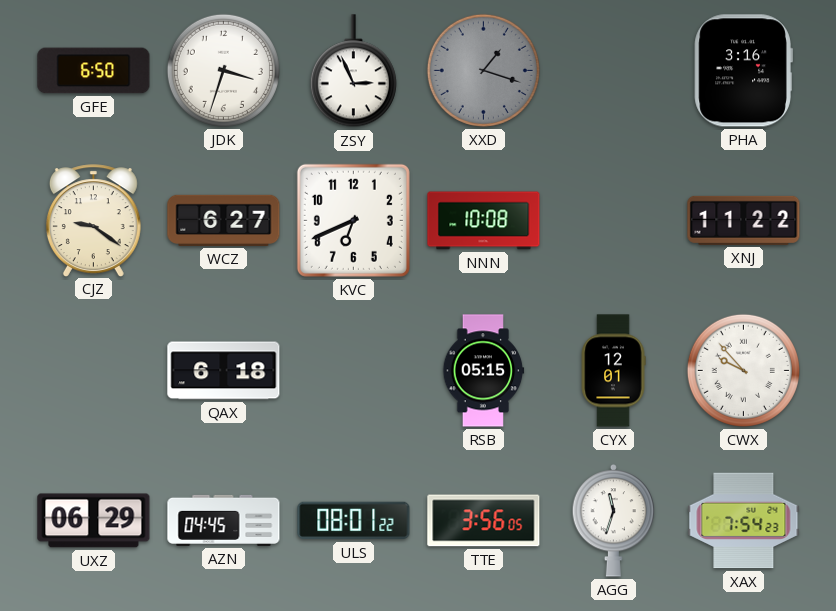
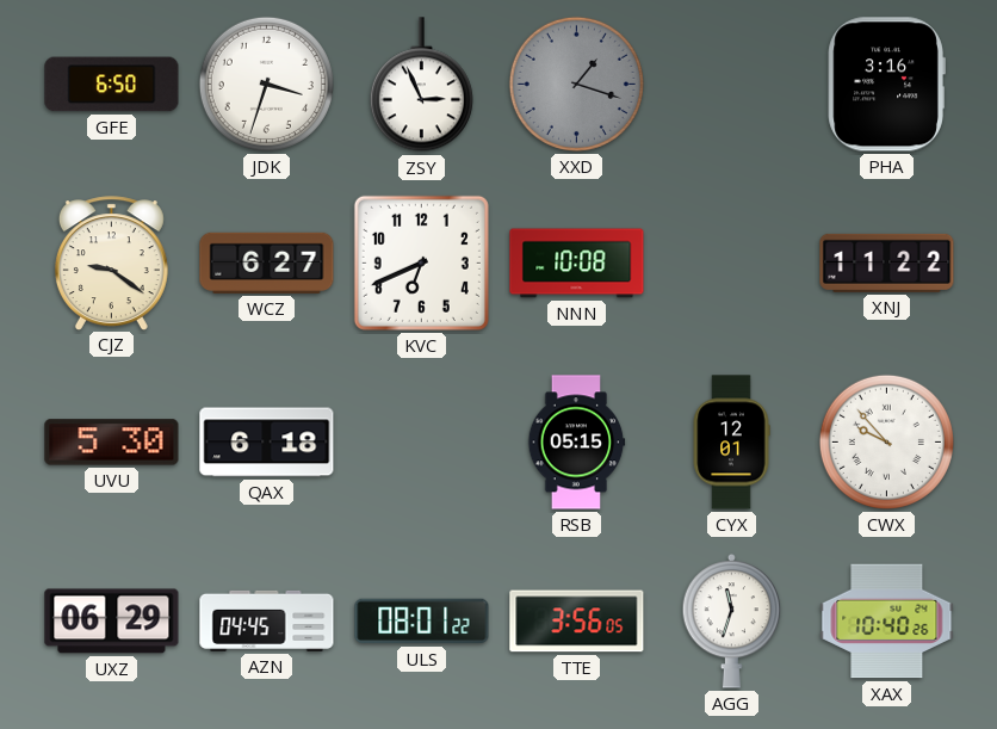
UVU: none -> 5:30
XAX: 7:54 -> 10:40
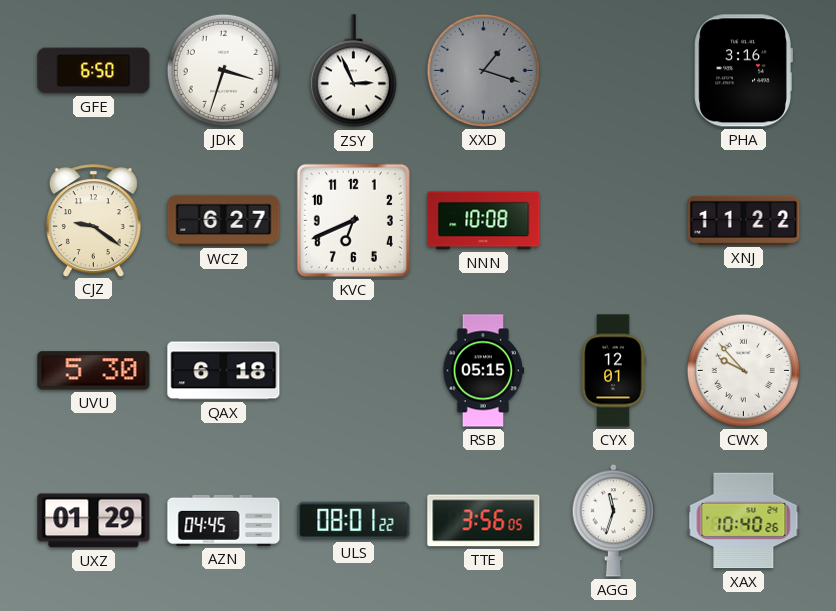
UXZ: 06:29 -> 01:29
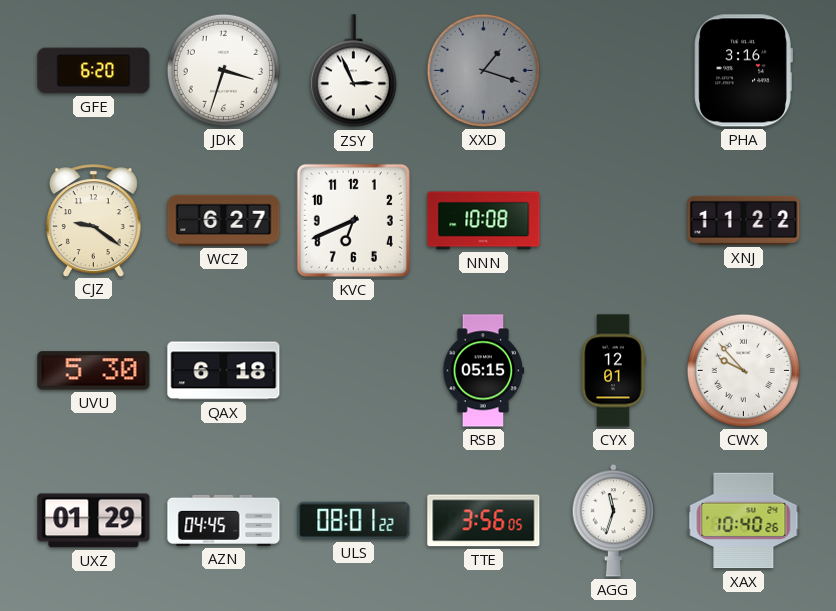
GFE: 6:50 -> 6:20
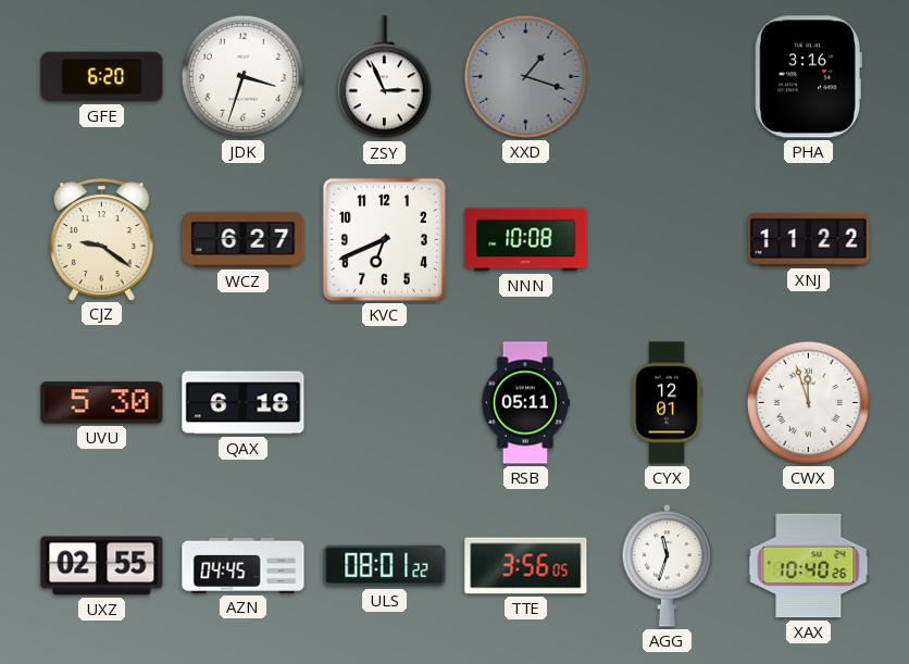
RSB: 05:15 -> 05:11
CWX: 9:53 -> 11:57
UXZ: 01:29 -> 02:55
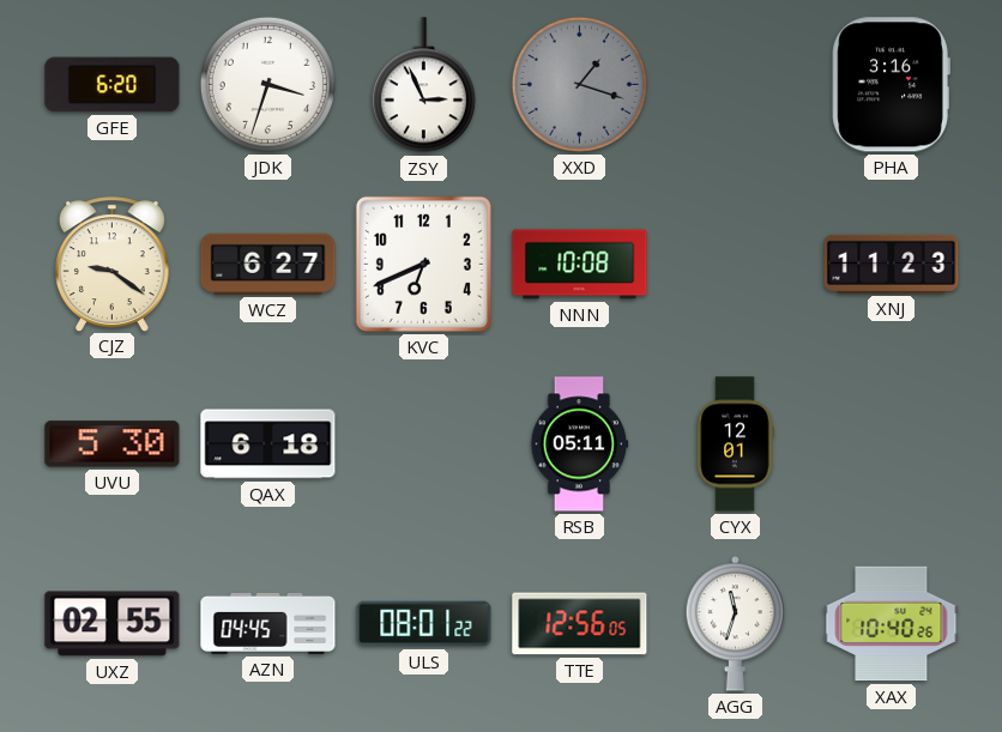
XNJ: 11:22 -> 11:23
CWX: 11:57 -> none
TTE: 3:56 -> 12:56
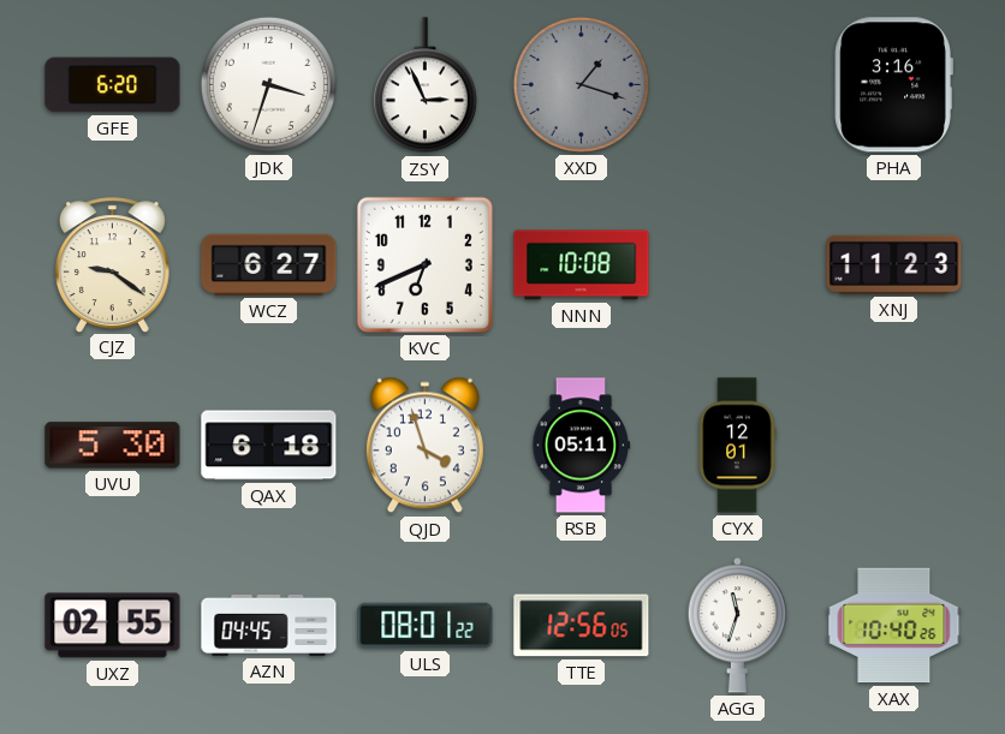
QJD: none -> 3:57
